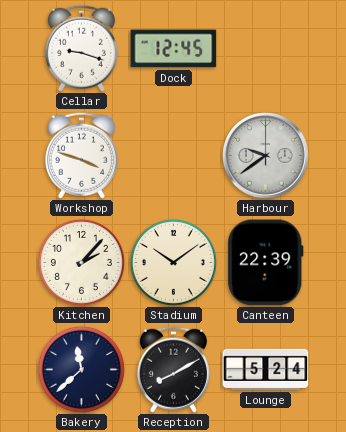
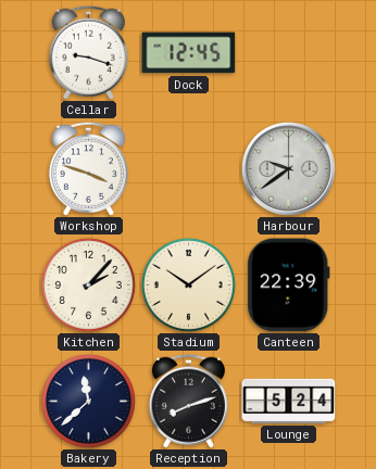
Reception: 8:10 -> 8:12
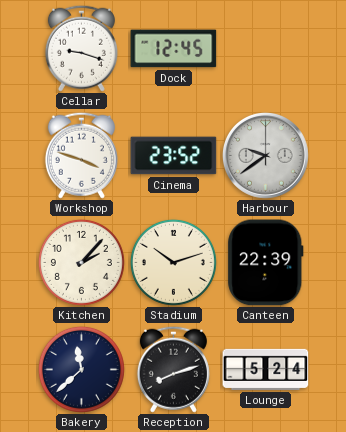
Cinema: none -> 23:52
Stadium: 10:09 -> 10:12
